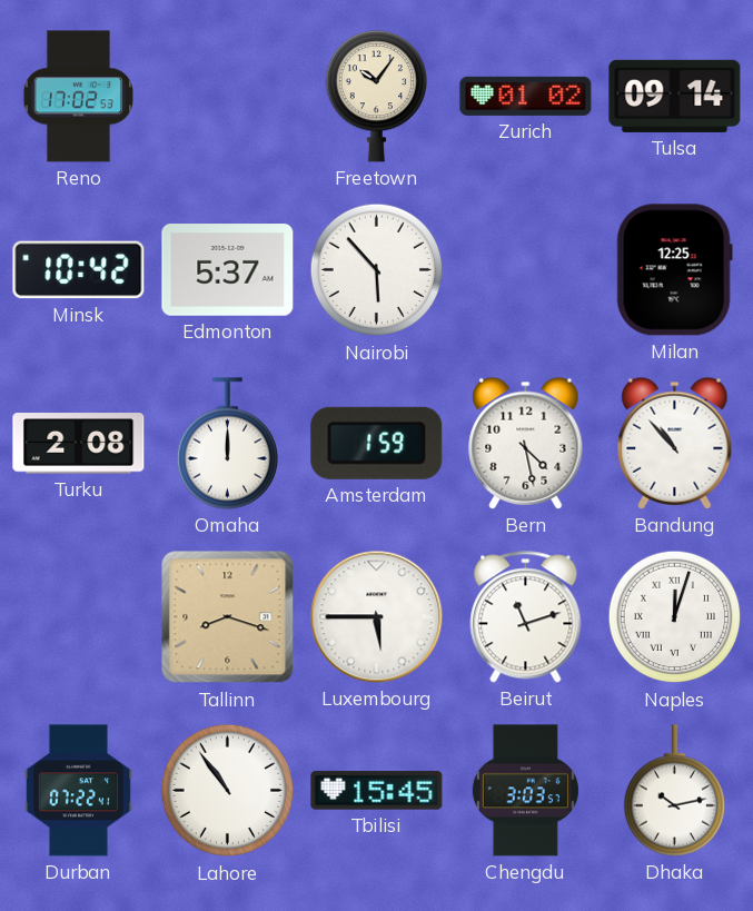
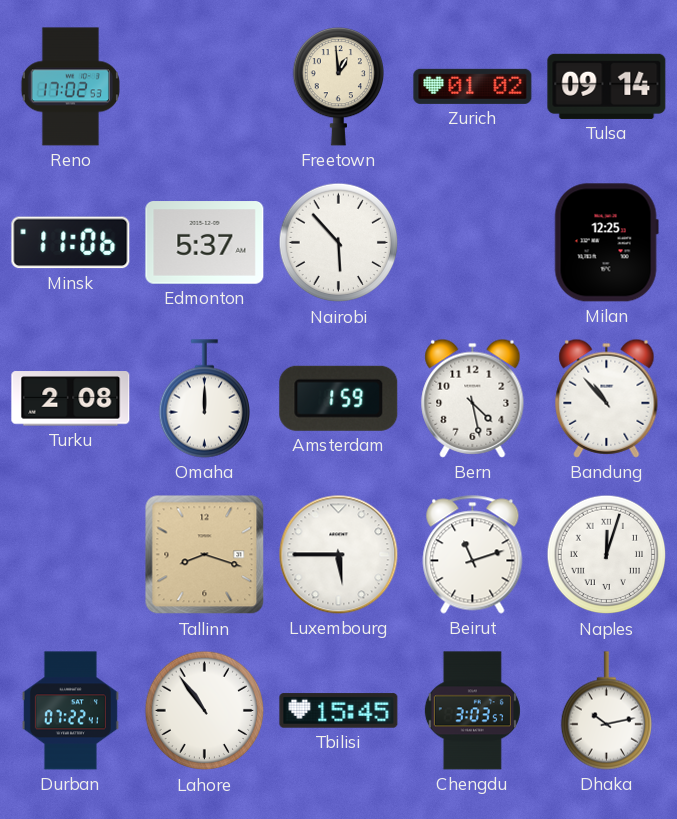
Freetown: 10:06 -> 12:59
Minsk: 10:42 -> 11:06
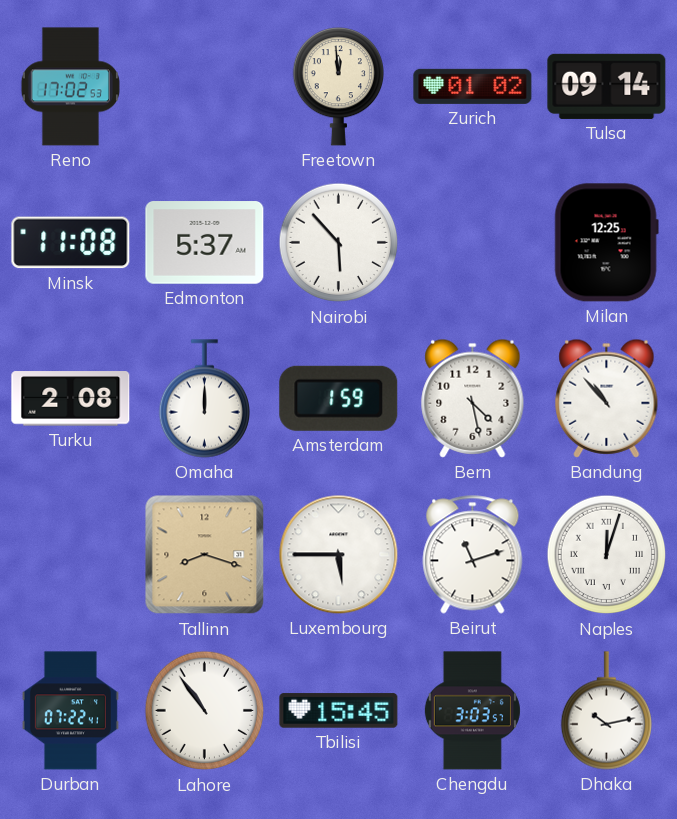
Freetown: 12:59 -> 11:59
Minsk: 11:06 -> 11:08
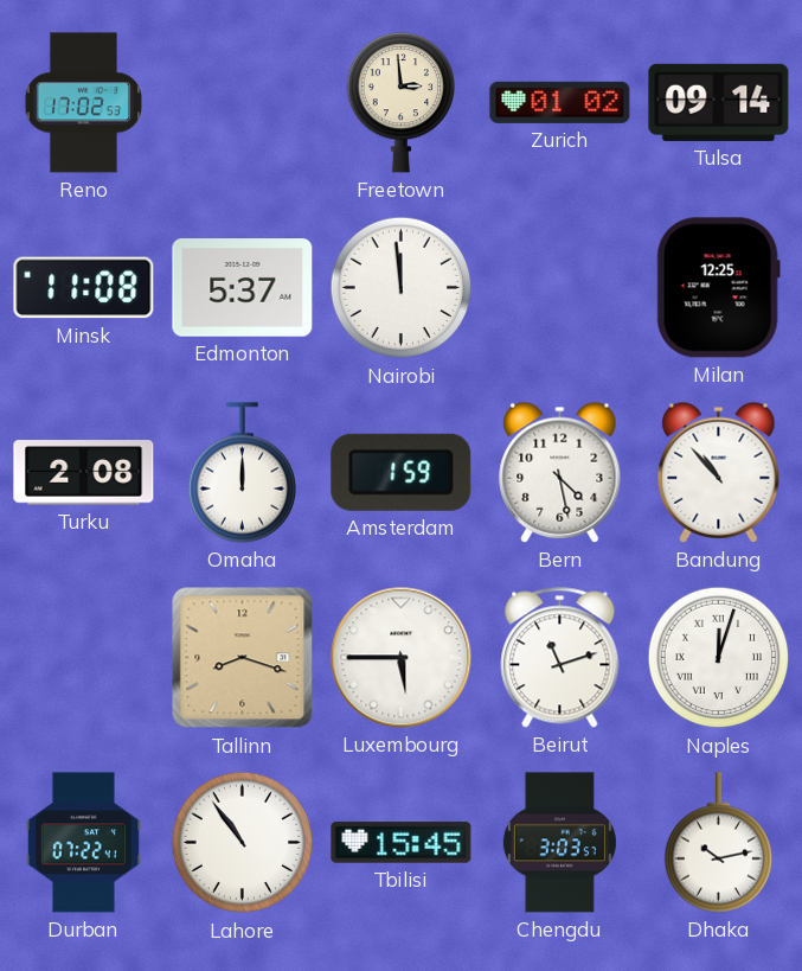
Freetown: 11:59 -> 2:59
Nairobi: 5:53 -> 11:59
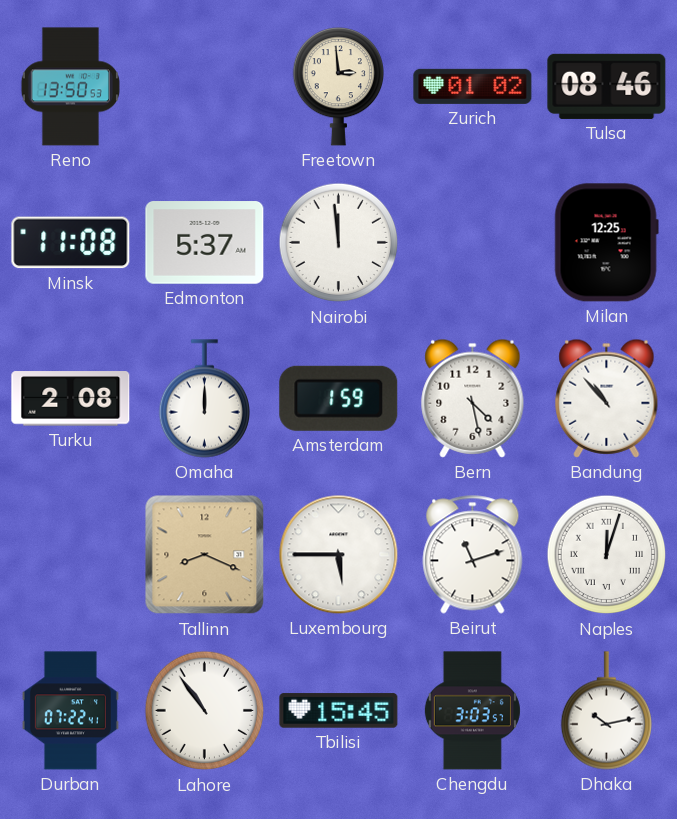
Reno: 17:02 -> 13:50
Tulsa: 09:14 -> 08:46
Tallinn: 8:18 -> 8:19
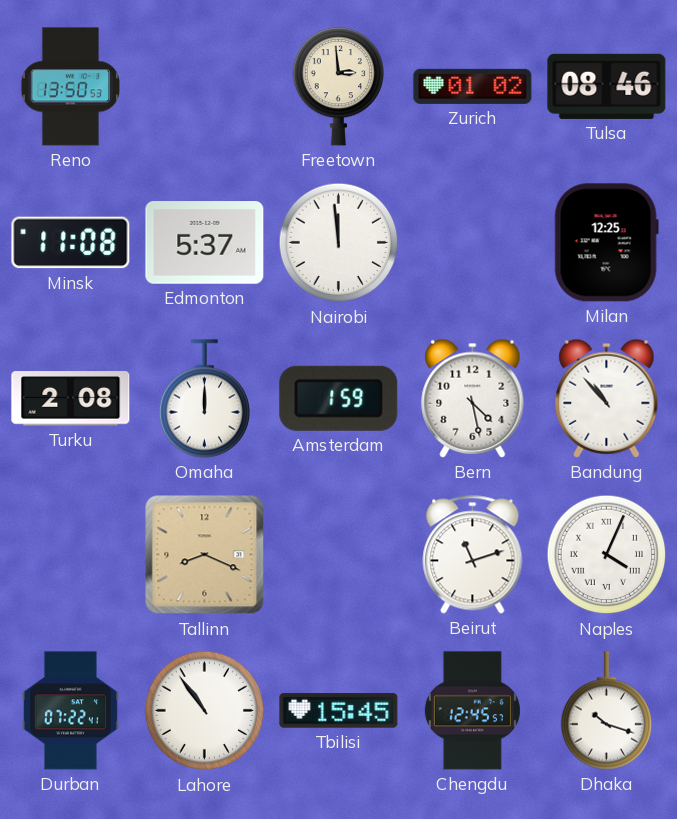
Luxembourg: 5:45 -> none
Naples: 12:03 -> 4:04
Chengdu: 3:03 -> 12:45
Dhaka: 10:13 -> 10:18
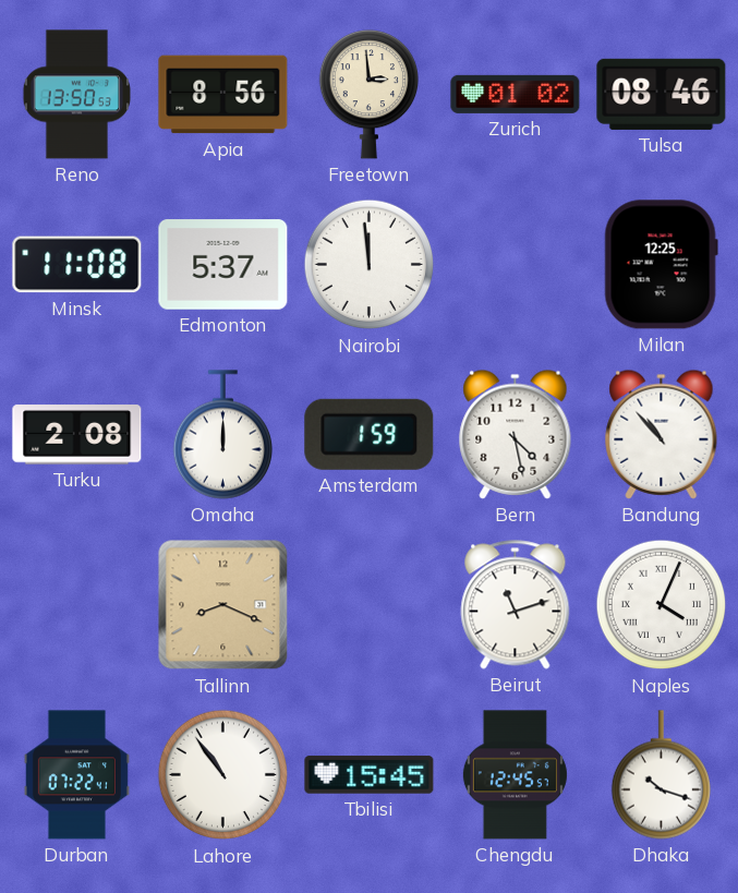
Apia: none -> 8:56
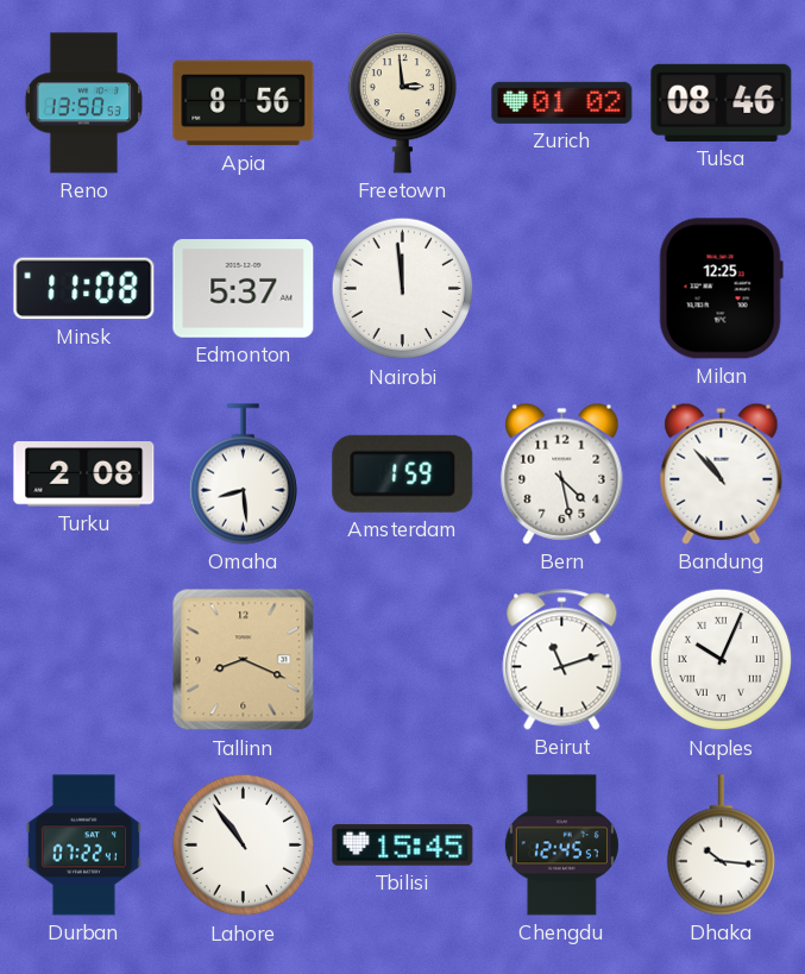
Omaha: 12:00 -> 8:29
Naples: 4:04 -> 10:04
Dhaka: 10:18 -> 10:16
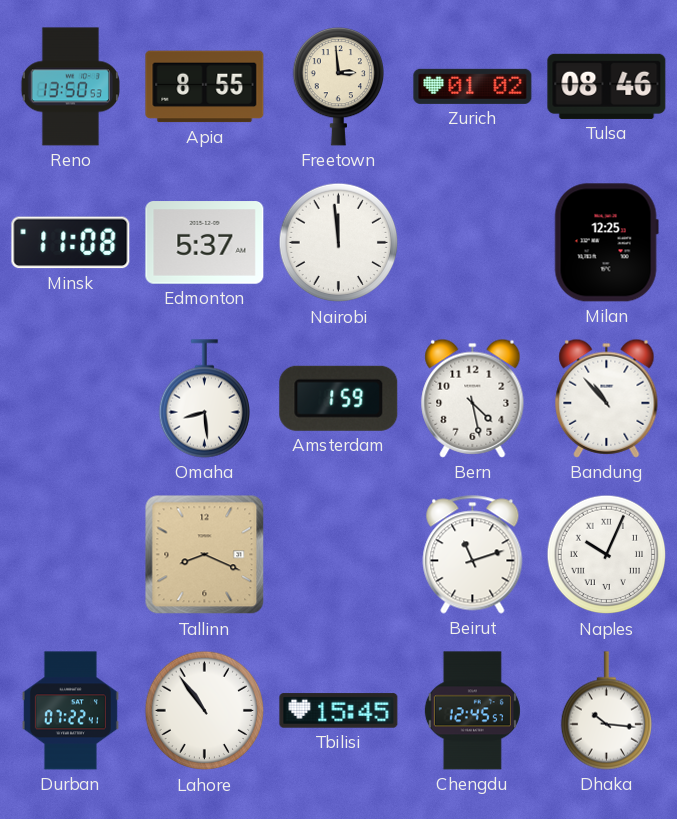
Apia: 8:56 -> 8:55
Turku: 2:08 -> none
